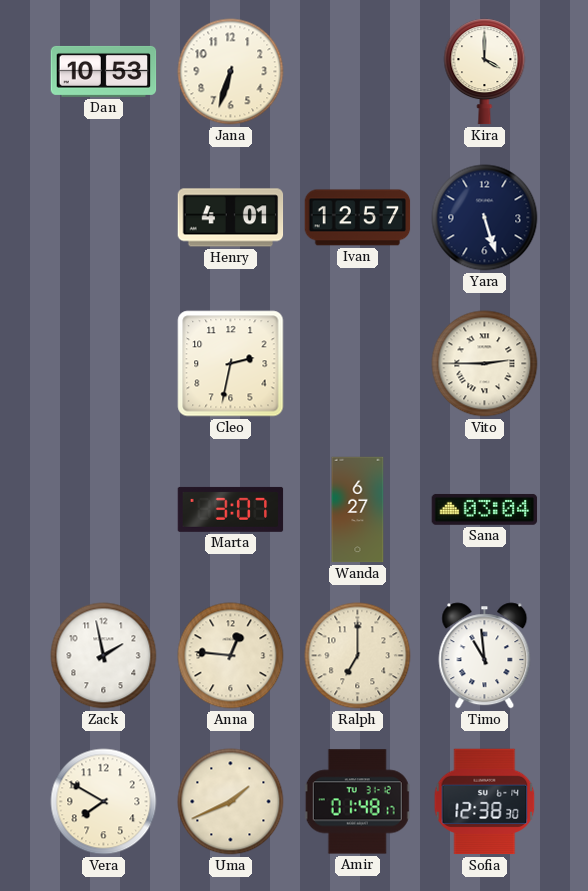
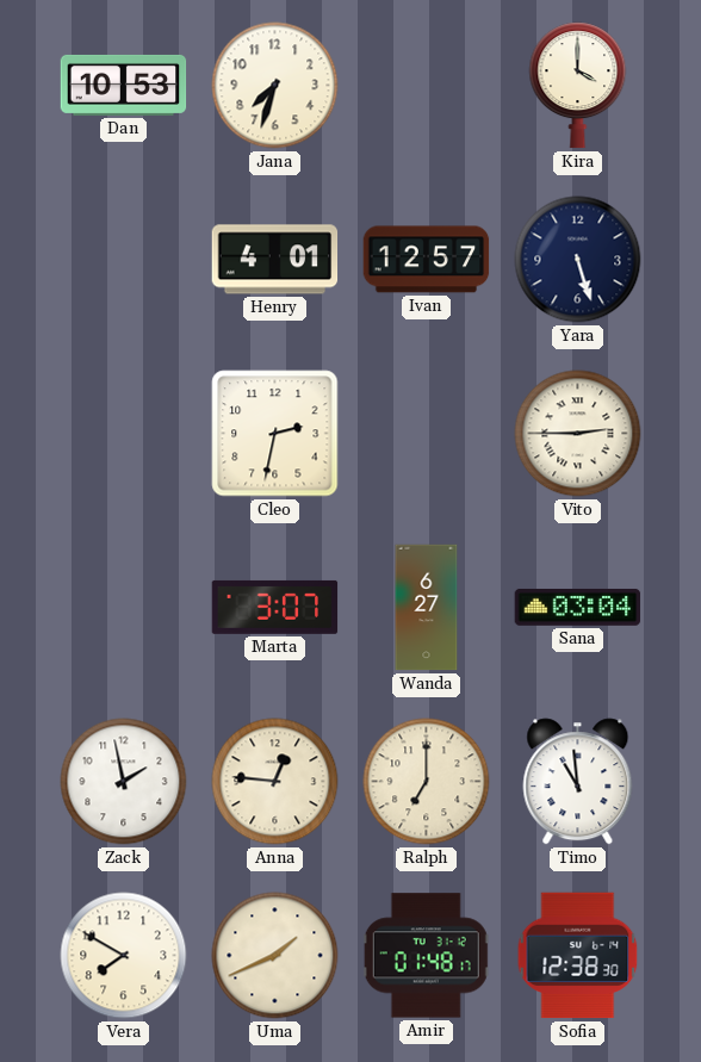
Jana: 6:33 -> 7:33
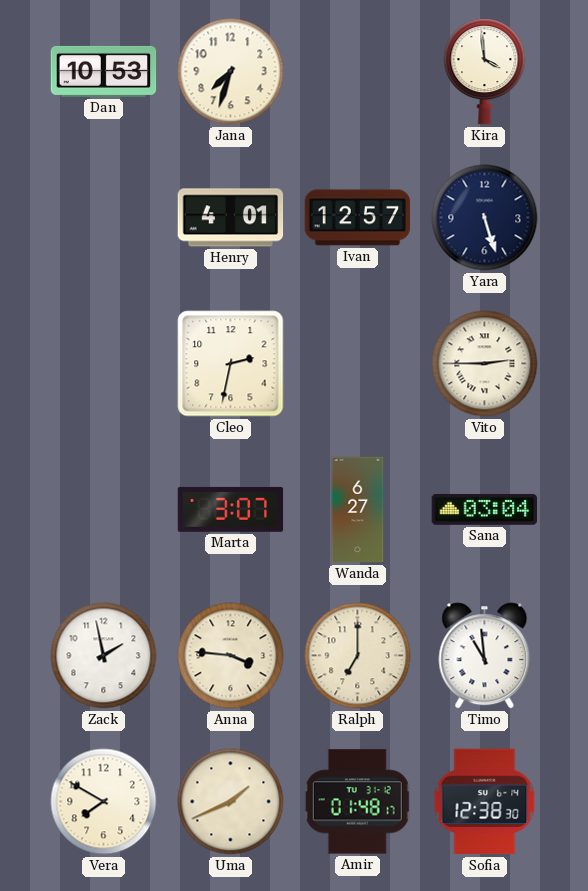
Kira: 4:00 -> 3:59
Anna: 12:46 -> 3:46
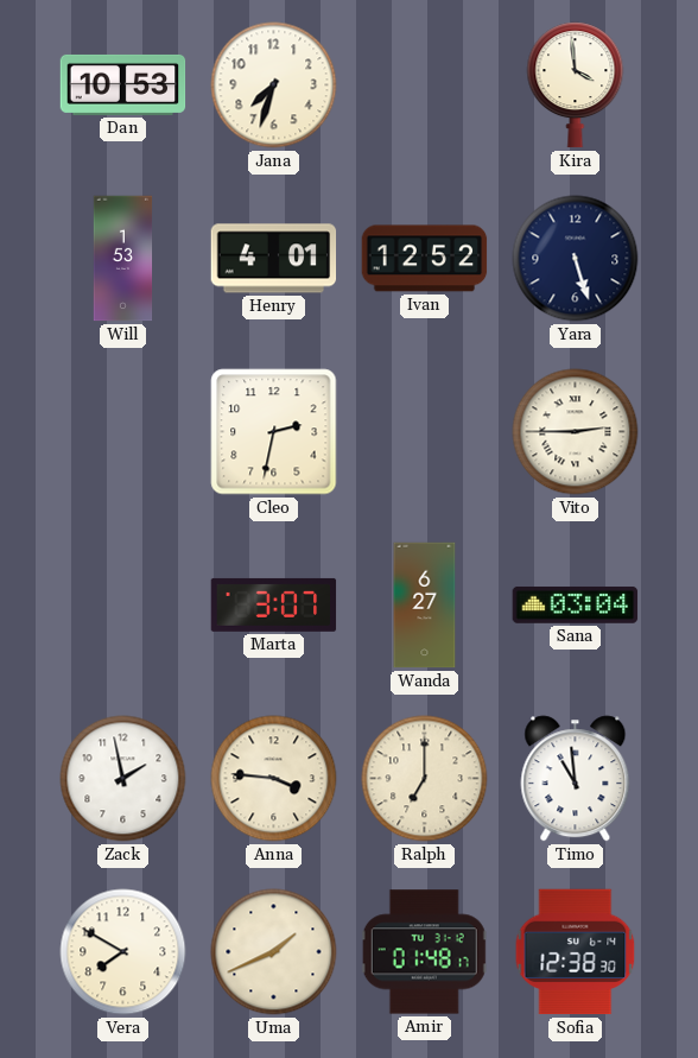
Will: none -> 1:53
Ivan: 12:57 -> 12:52
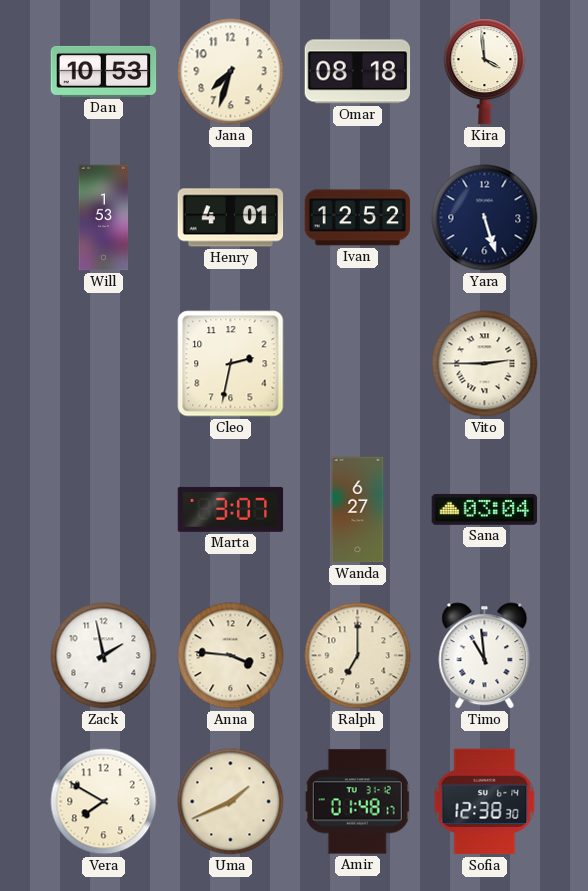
Omar: none -> 08:18
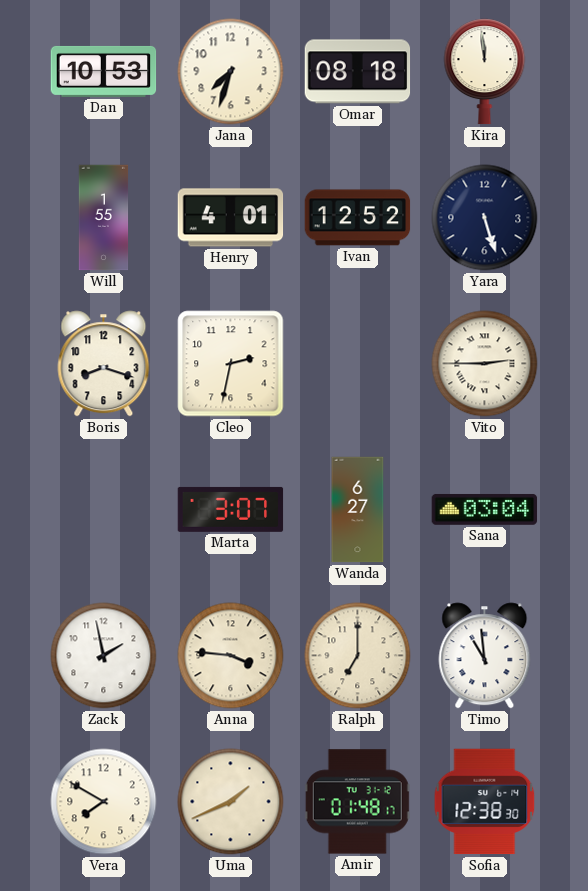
Kira: 3:59 -> 11:59
Will: 1:53 -> 1:55
Boris: none -> 8:18
